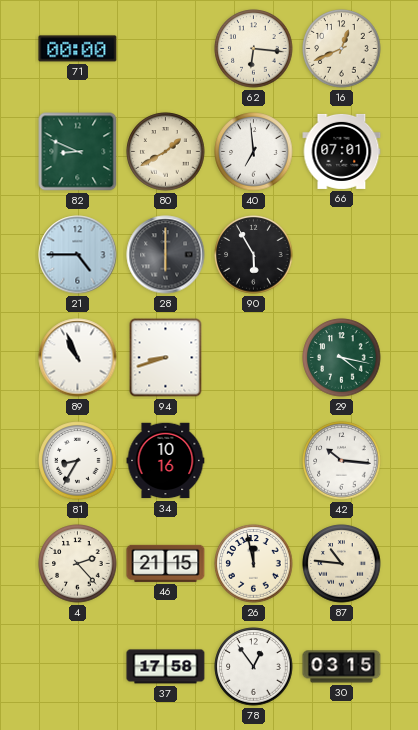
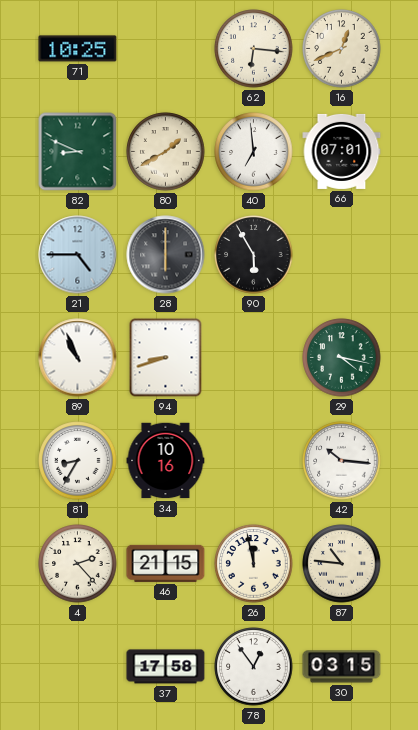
71: 00:00 -> 10:25
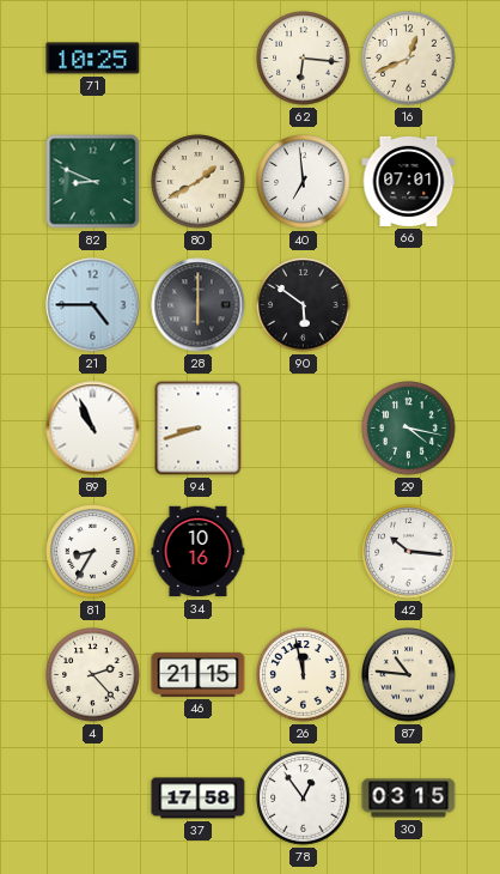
90: 5:55 -> 5:51
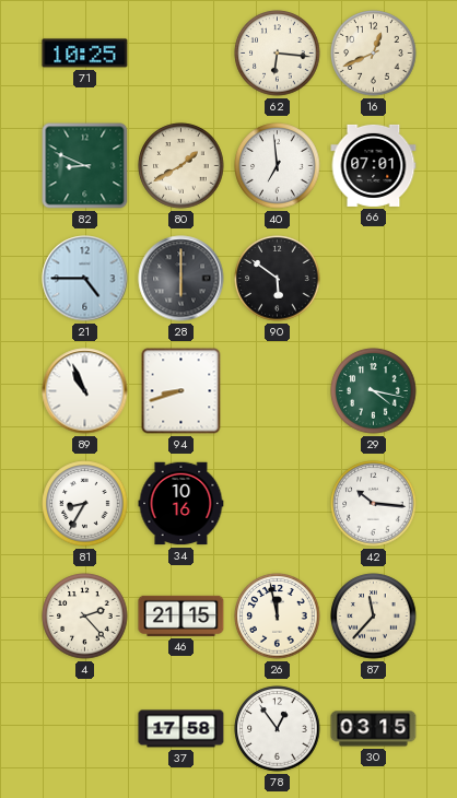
87: 10:46 -> 11:37
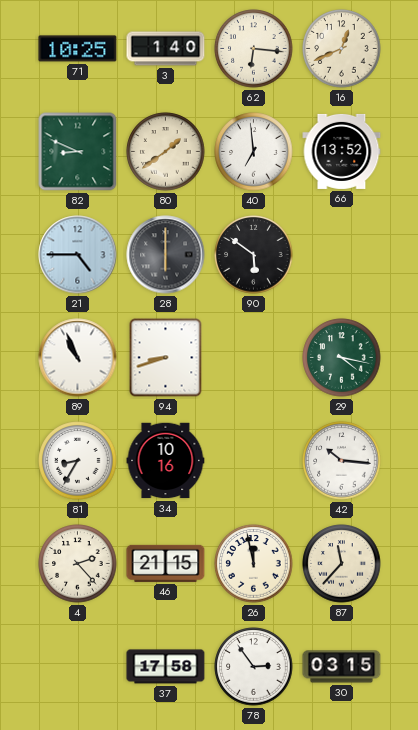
3: none -> 1:40
80: 1:40 -> 1:39
66: 07:01 -> 13:52
78: 12:54 -> 2:54
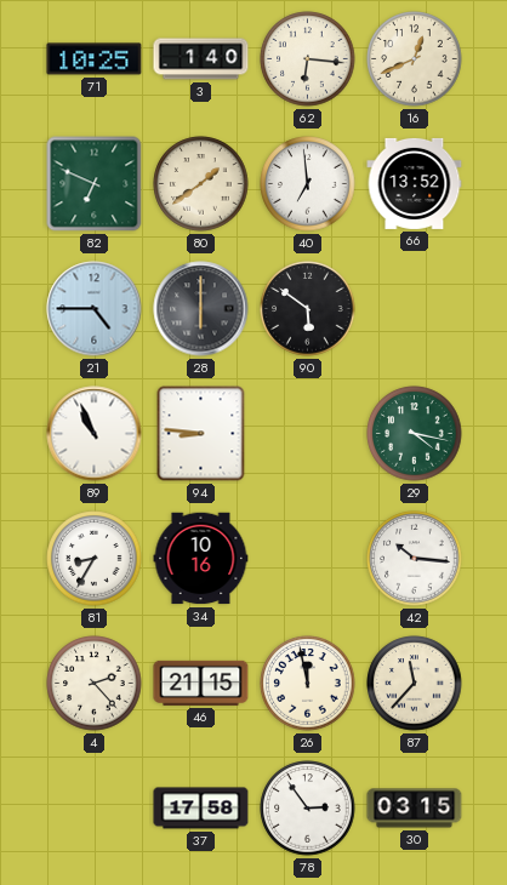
82: 8:49 -> 6:49
94: 8:42 -> 8:46
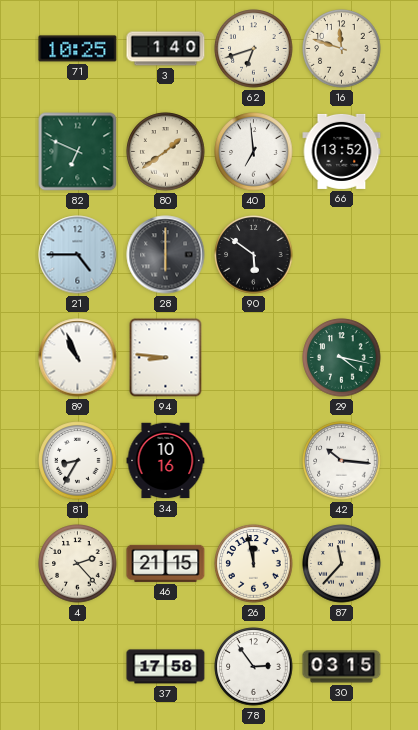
62: 6:16 -> 6:42
16: 12:41 -> 11:48
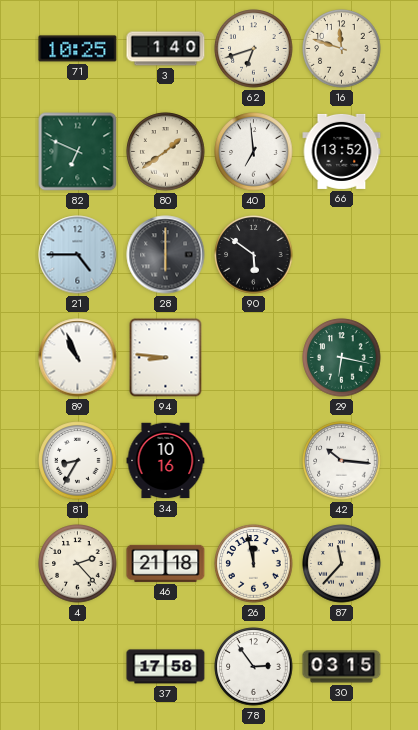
29: 4:17 -> 6:17
46: 21:15 -> 21:18
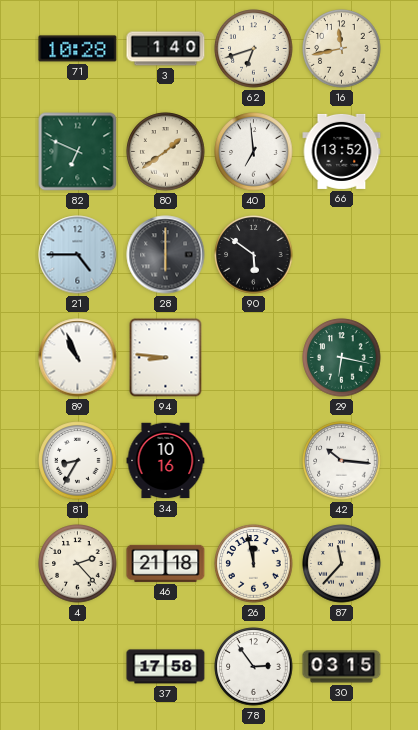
71: 10:25 -> 10:28
16: 11:48 -> 11:43
